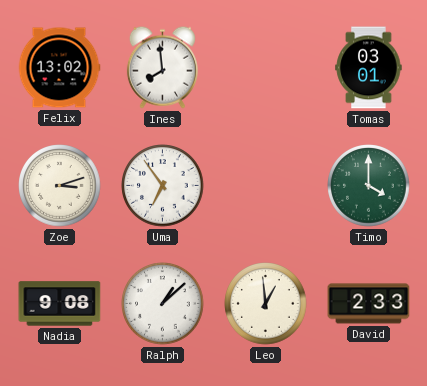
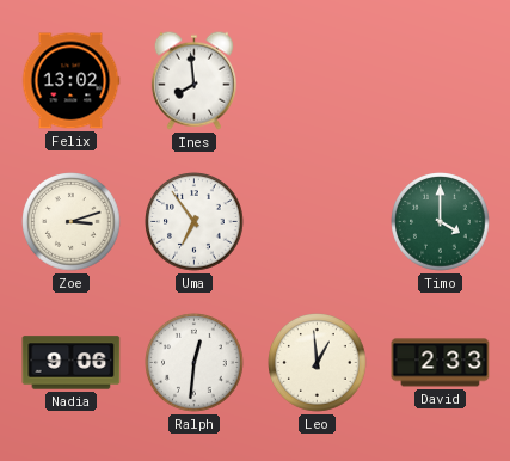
Tomas: 03:01 -> none
Nadia: 9:08 -> 9:06
Ralph: 1:08 -> 12:31
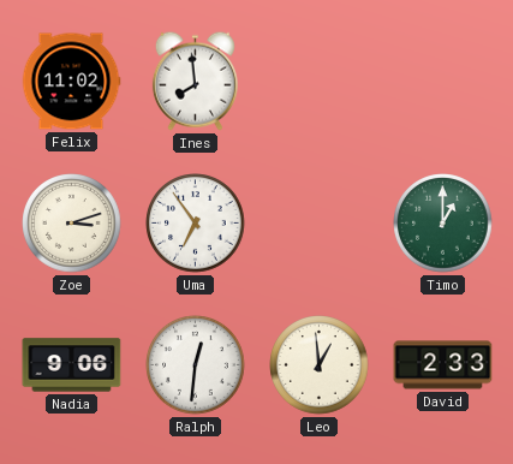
Felix: 13:02 -> 11:02
Timo: 4:00 -> 1:00
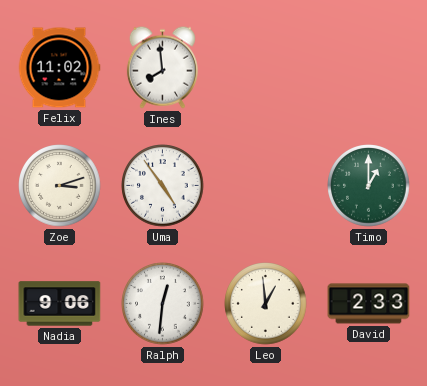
Uma: 6:54 -> 4:54
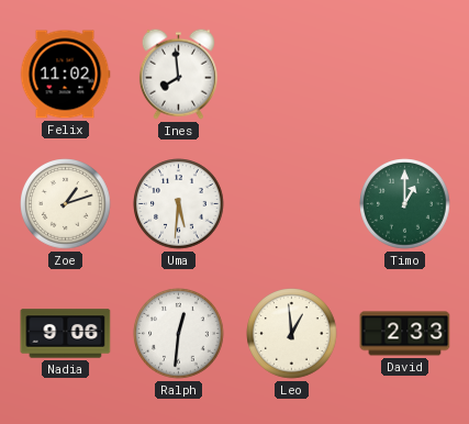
Zoe: 3:12 -> 1:12
Uma: 4:54 -> 5:31
